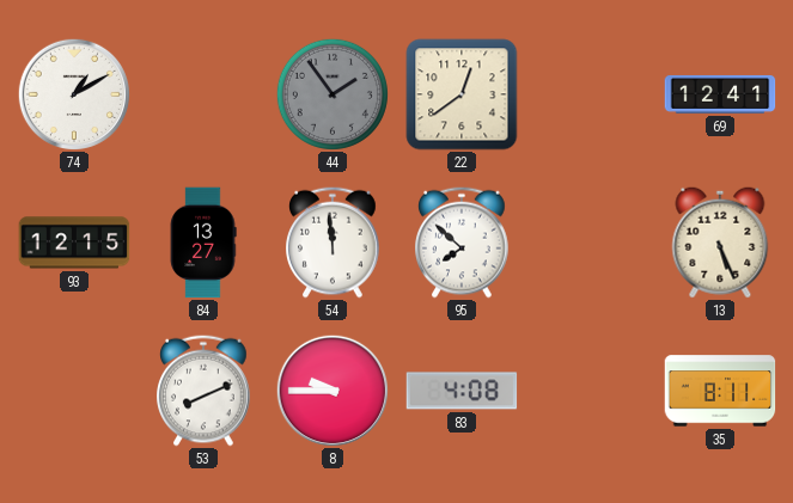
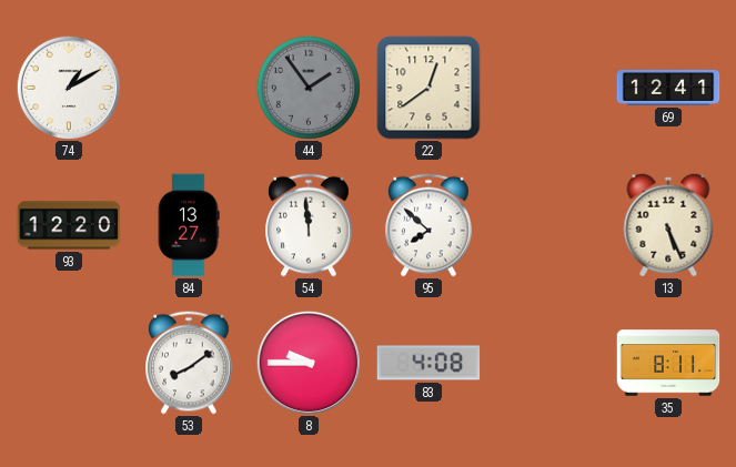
93: 12:15 -> 12:20
53: 8:11 -> 8:09
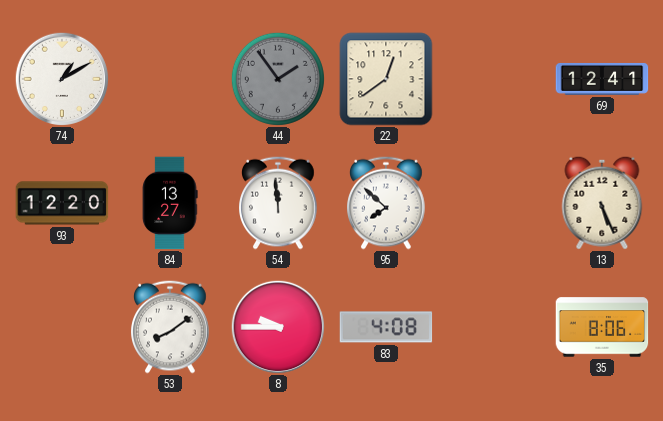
35: 8:11 -> 8:06
